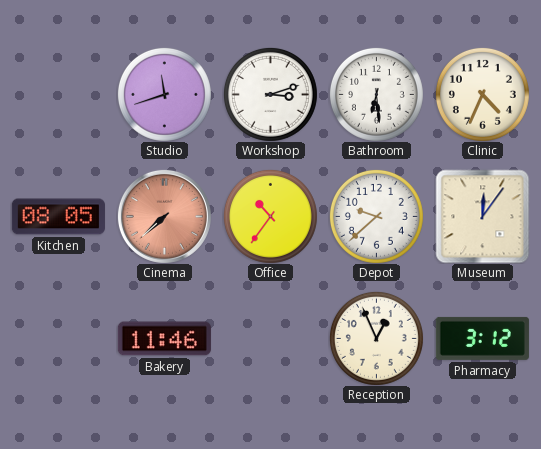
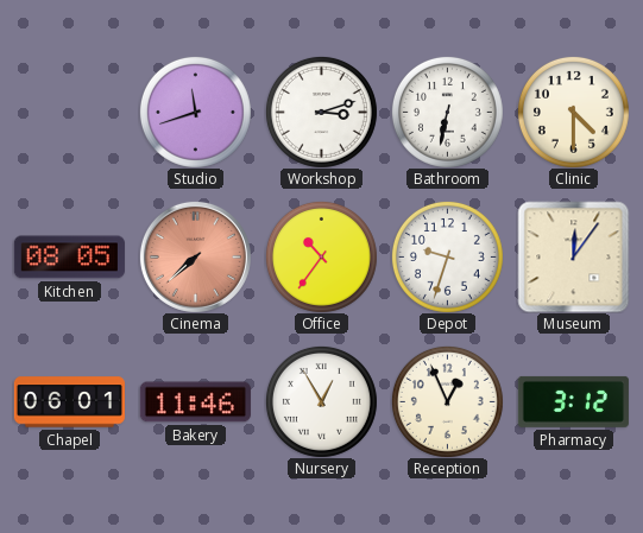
Bathroom: 6:29 -> 6:32
Clinic: 4:34 -> 4:30
Depot: 9:38 -> 9:33
Chapel: none -> 06:01
Nursery: none -> 12:55
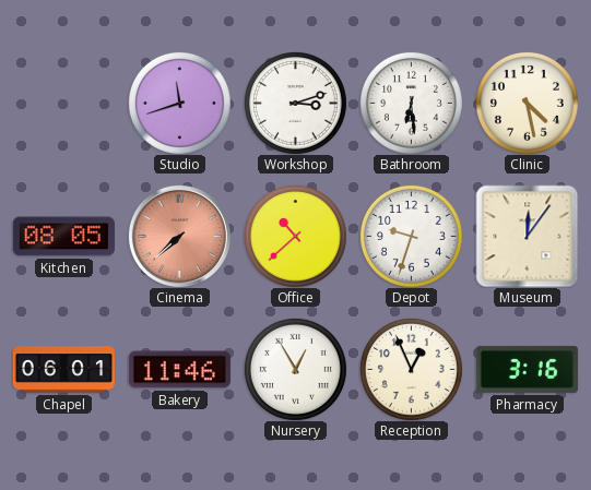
Bathroom: 6:32 -> 6:29
Clinic: 4:30 -> 4:28
Office: 10:36 -> 10:38
Pharmacy: 3:12 -> 3:16
